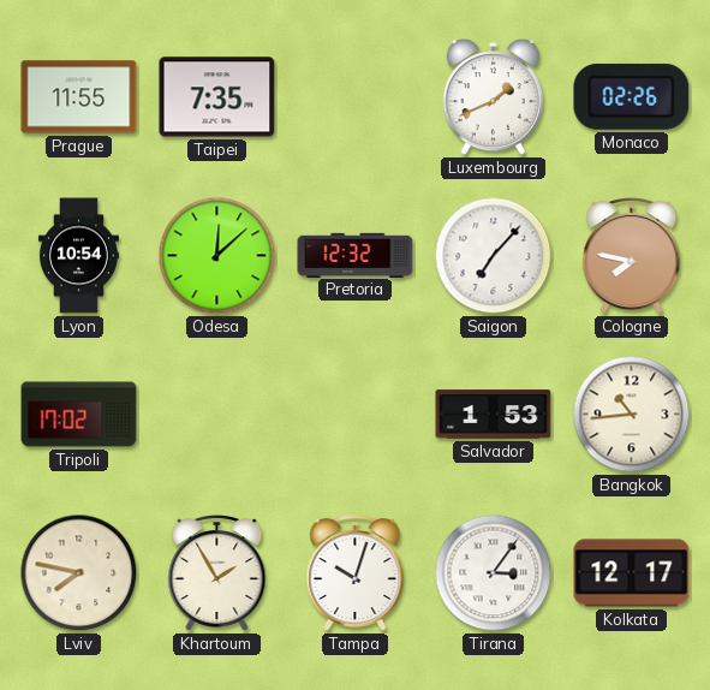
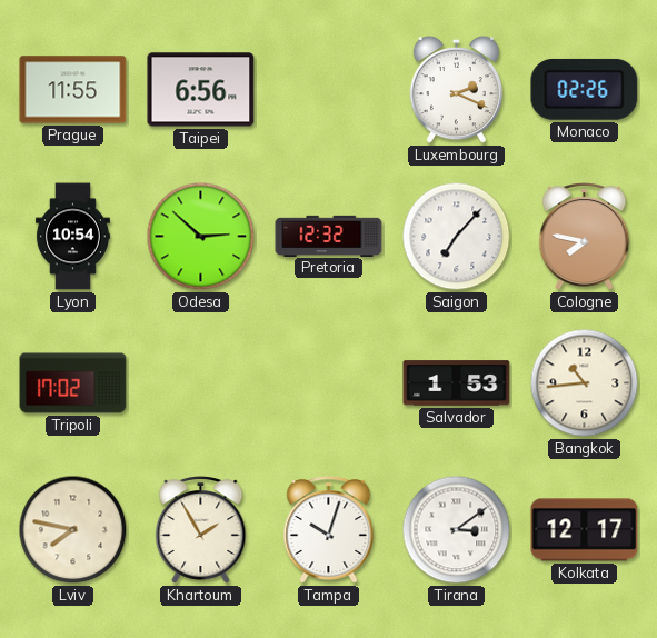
Taipei: 7:35 -> 6:56
Luxembourg: 1:41 -> 2:19
Odesa: 12:08 -> 2:52
Tirana: 3:06 -> 3:09
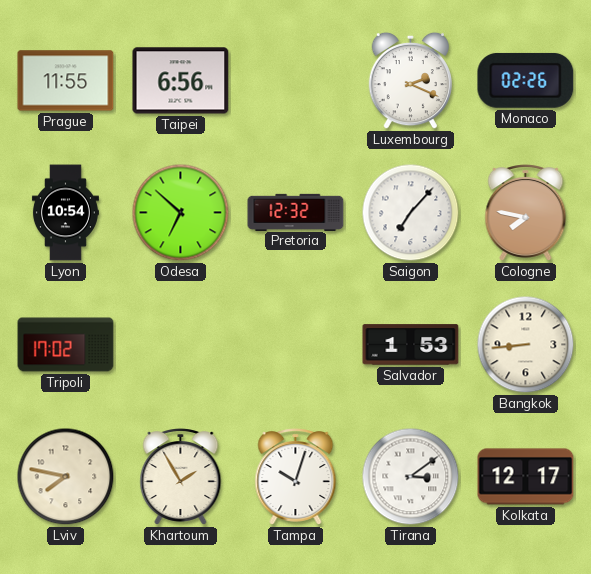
Odesa: 2:52 -> 6:52
Bangkok: 10:44 -> 8:44
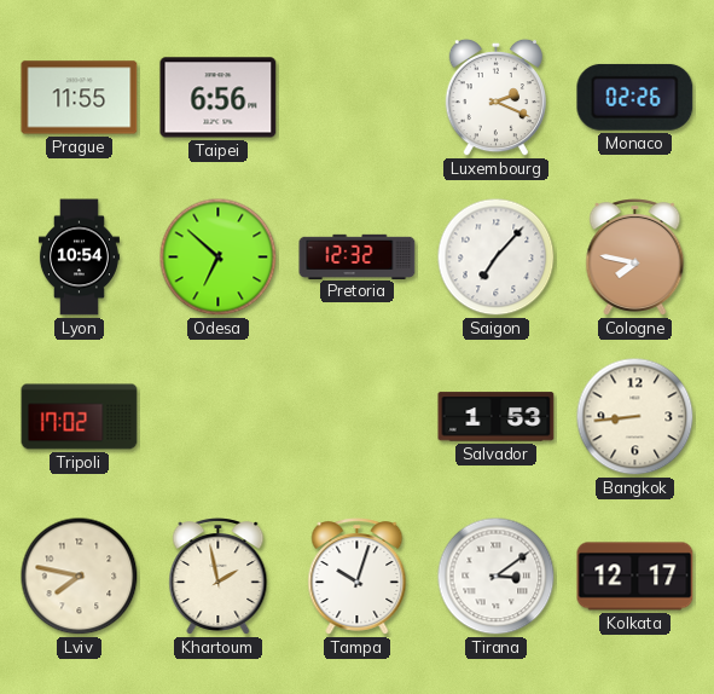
Khartoum: 1:55 -> 1:58
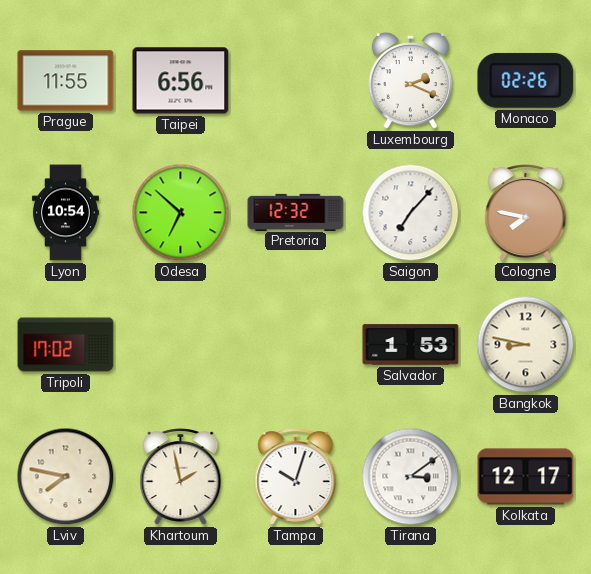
Bangkok: 8:44 -> 8:47
